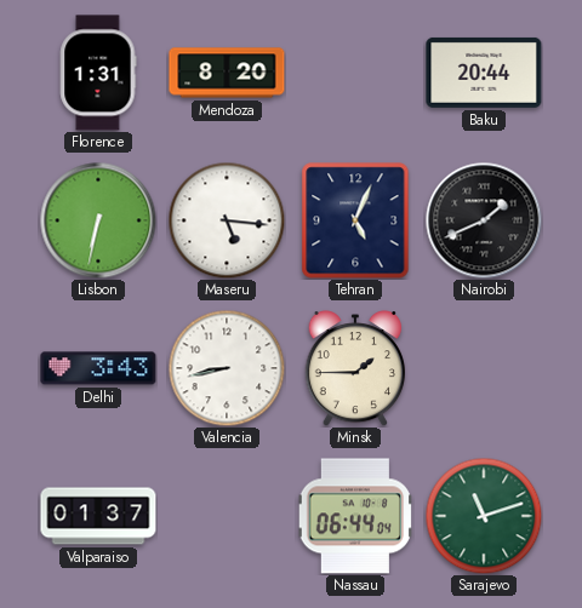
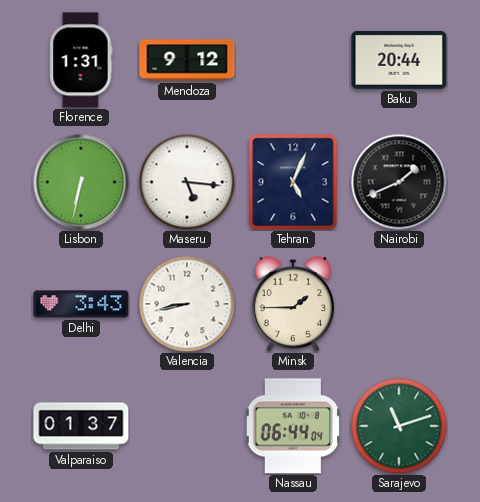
Mendoza: 8:20 -> 9:12
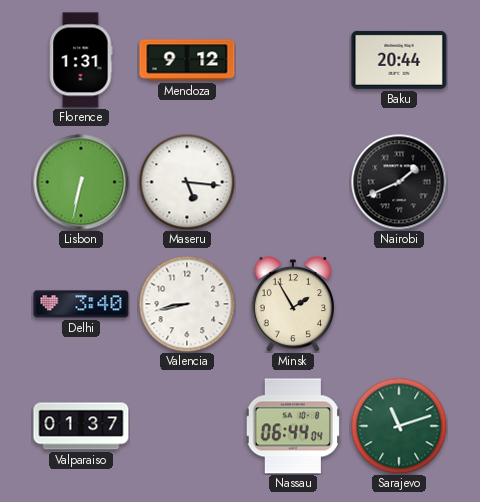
Tehran: 5:04 -> none
Delhi: 3:43 -> 3:40
Minsk: 1:45 -> 1:55
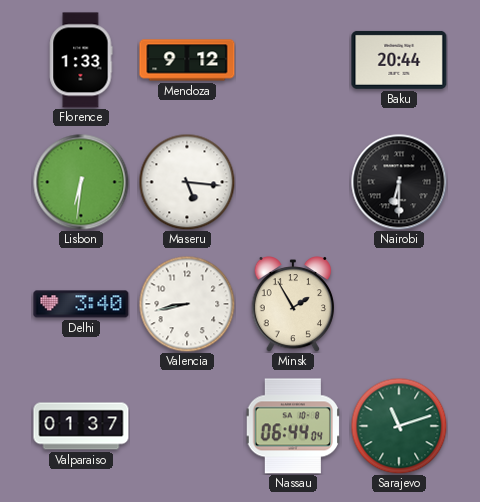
Florence: 1:31 -> 1:33
Lisbon: 6:32 -> 6:31
Nairobi: 1:41 -> 6:30
